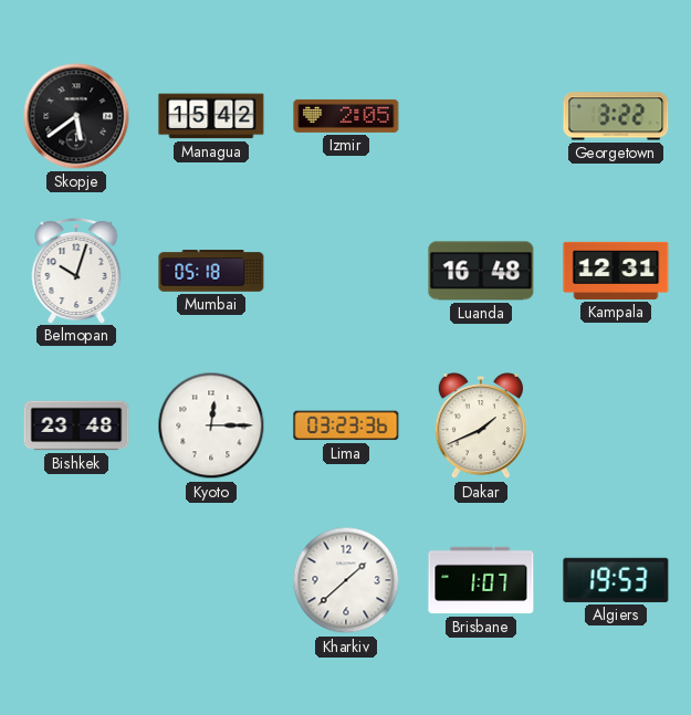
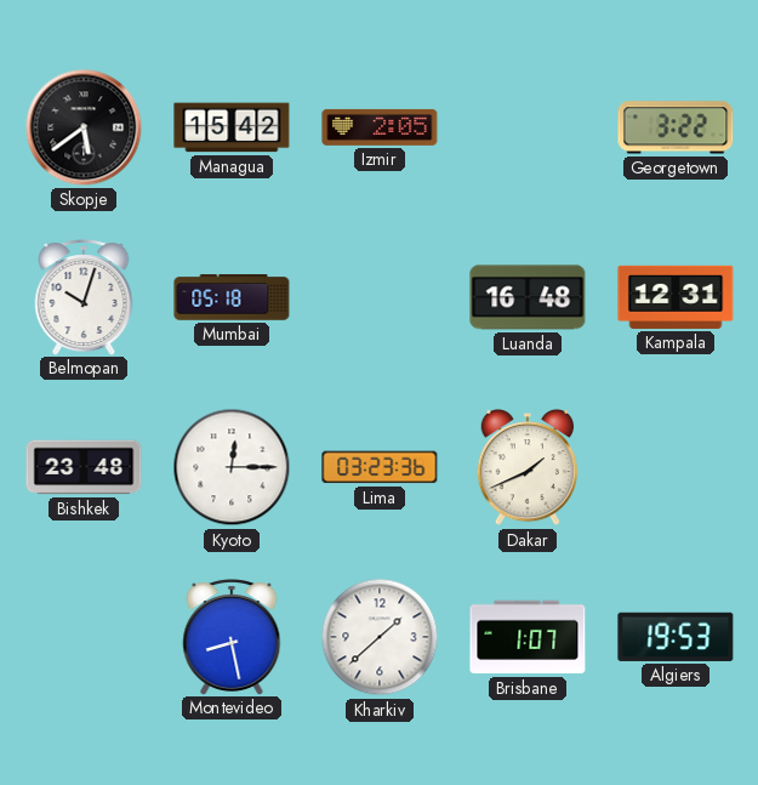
Montevideo: none -> 8:28
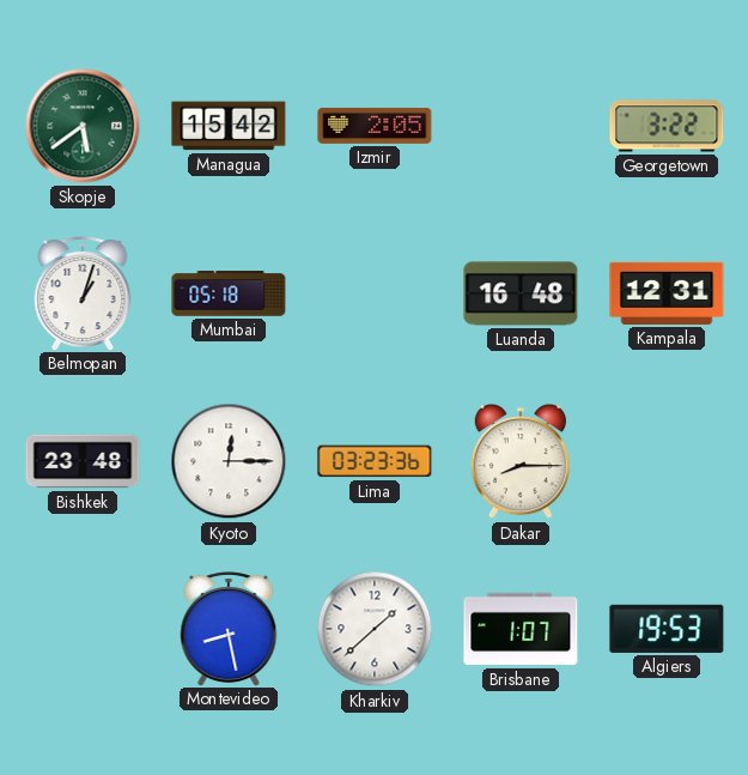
Skopje dial: black -> green
Belmopan: 10:03 -> 1:03
Dakar: 1:41 -> 8:15
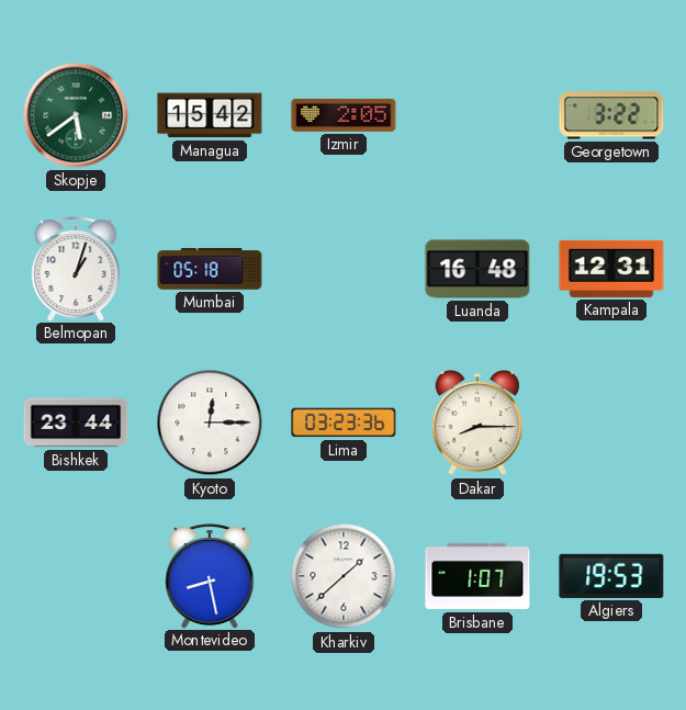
Bishkek: 23:48 -> 23:44
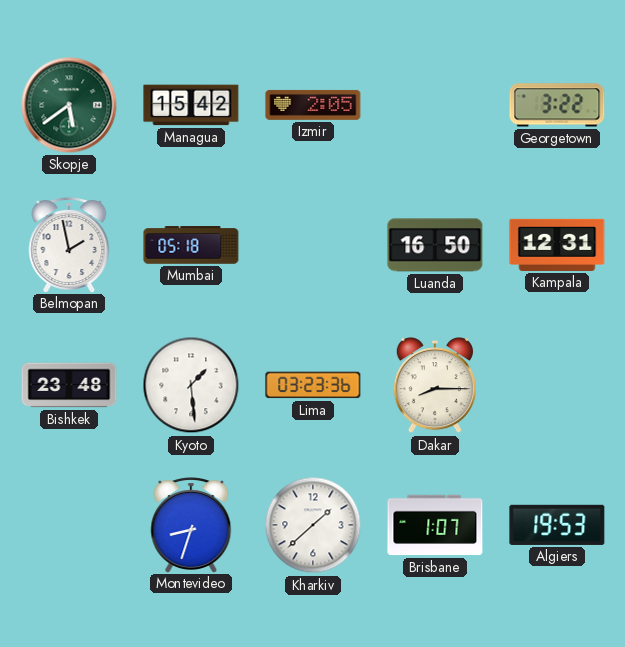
Belmopan: 1:03 -> 1:58
Luanda: 16:48 -> 16:50
Bishkek: 23:44 -> 23:48
Kyoto: 12:15 -> 1:29
Montevideo: 8:28 -> 8:33
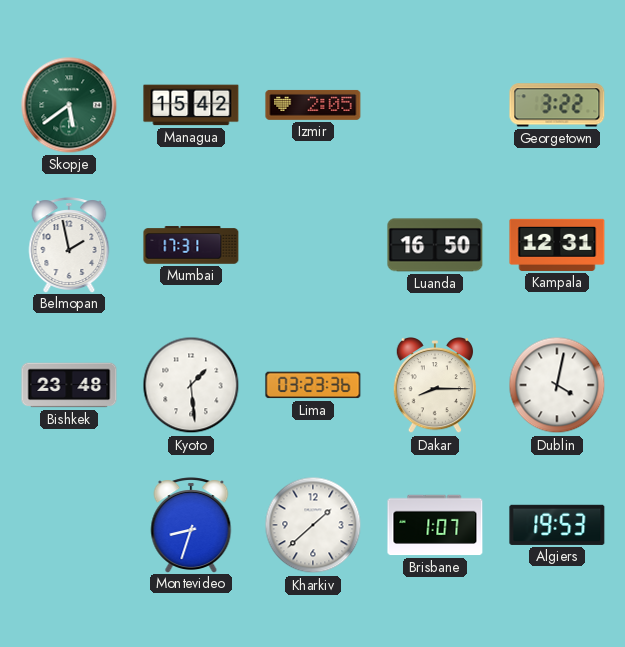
Mumbai: 05:18 -> 17:31
Dublin: none -> 4:02
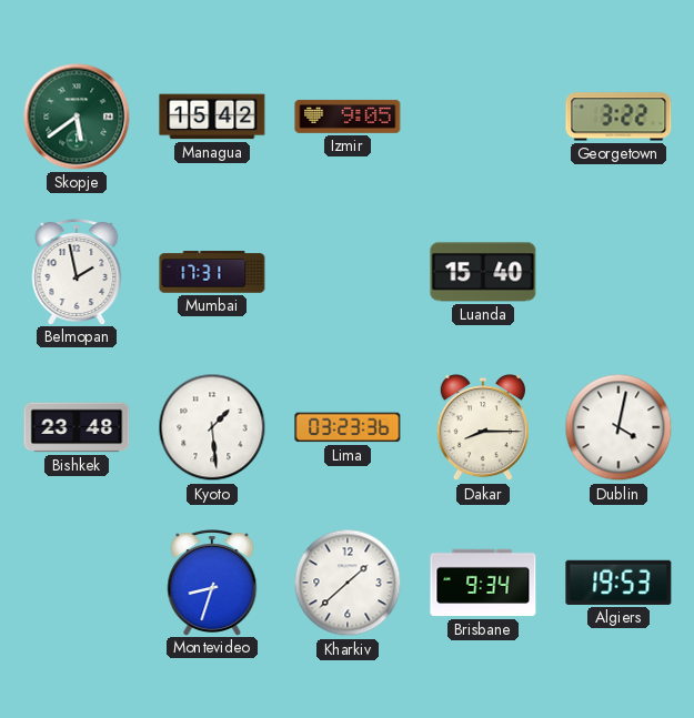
Izmir: 2:05 -> 9:05
Luanda: 16:50 -> 15:40
Kampala: 12:31 -> none
Brisbane: 1:07 -> 9:34
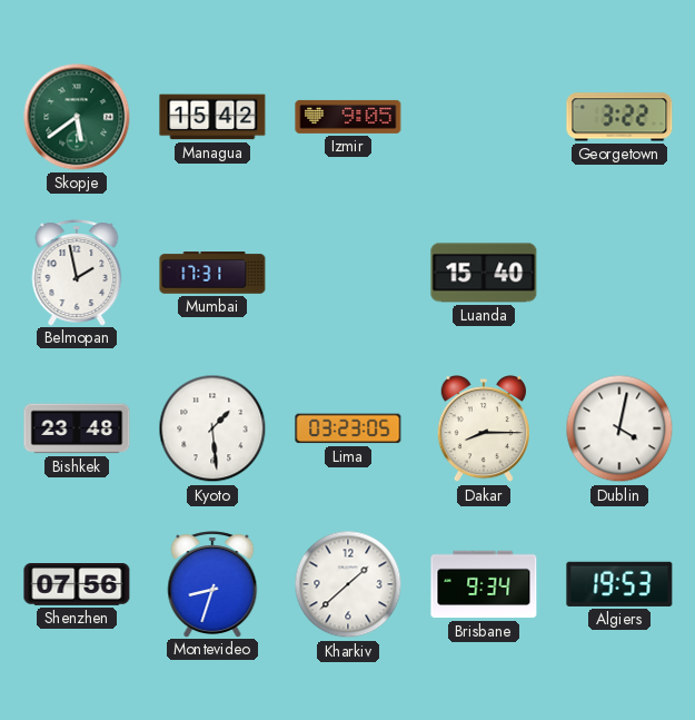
Lima: 03:23:36 -> 03:23:05
Shenzhen: none -> 07:56
